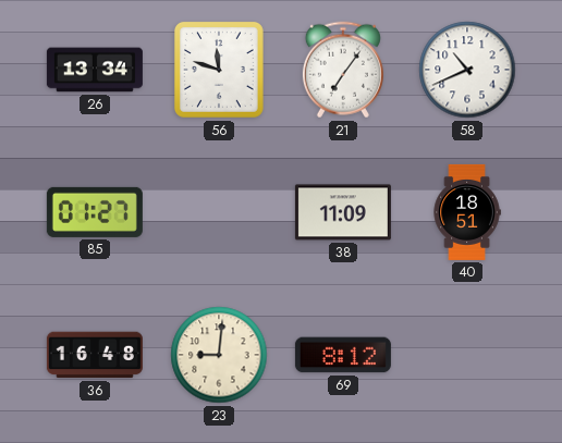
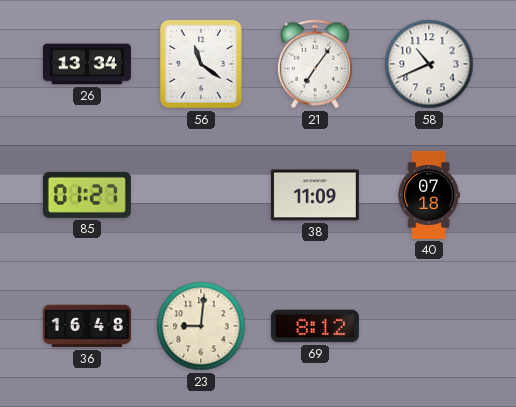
56: 11:48 -> 11:21
40: 18:51 -> 07:18
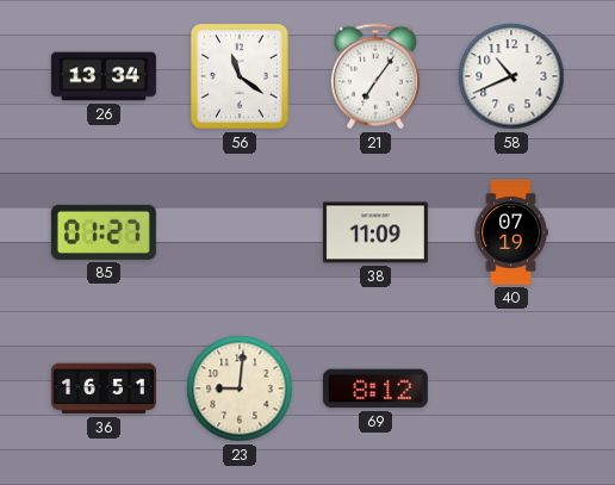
40: 07:18 -> 07:19
36: 16:48 -> 16:51
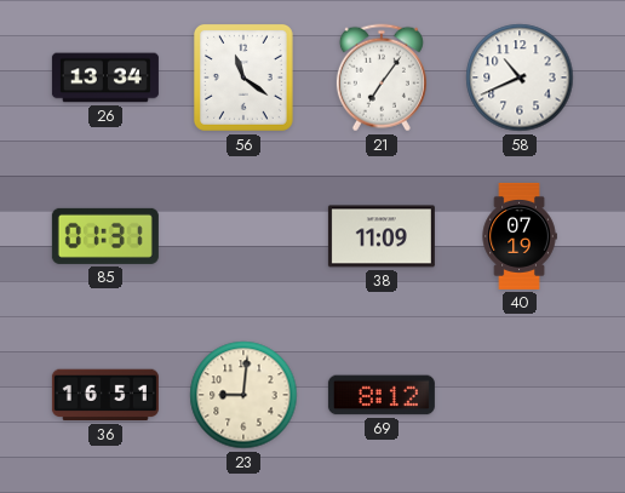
85: 01:27 -> 01:31
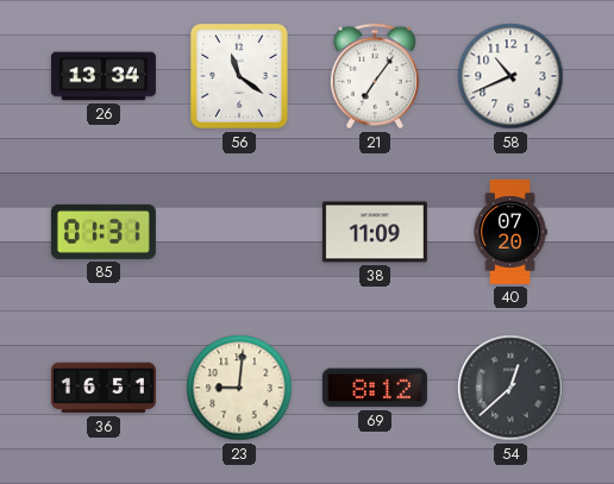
40: 07:19 -> 07:20
54: none -> 12:38
